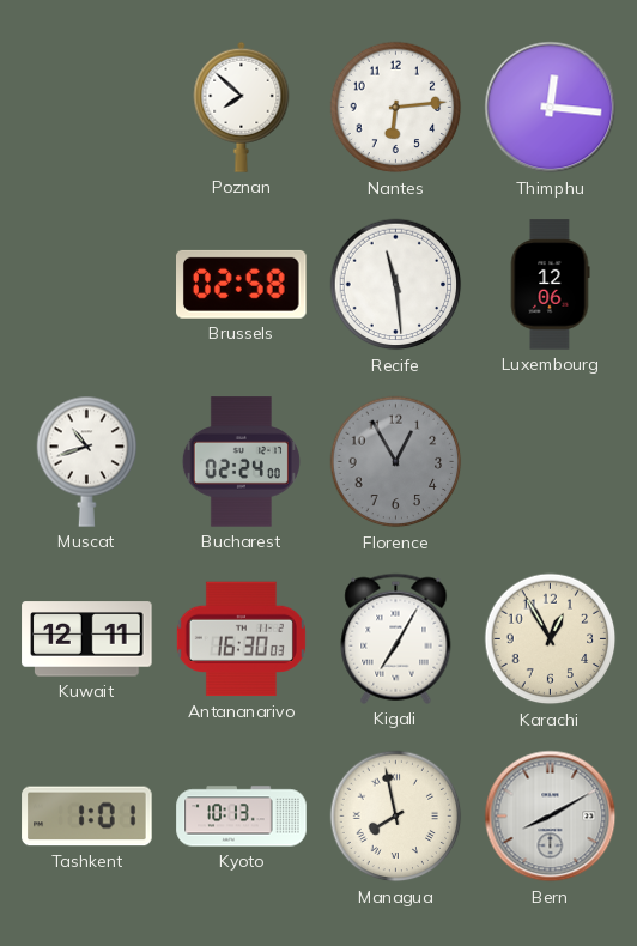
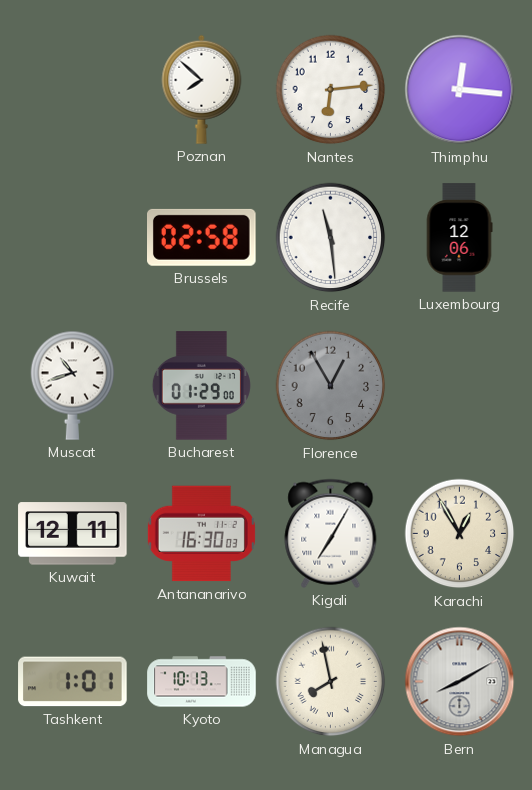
Bucharest: 02:24 -> 01:29
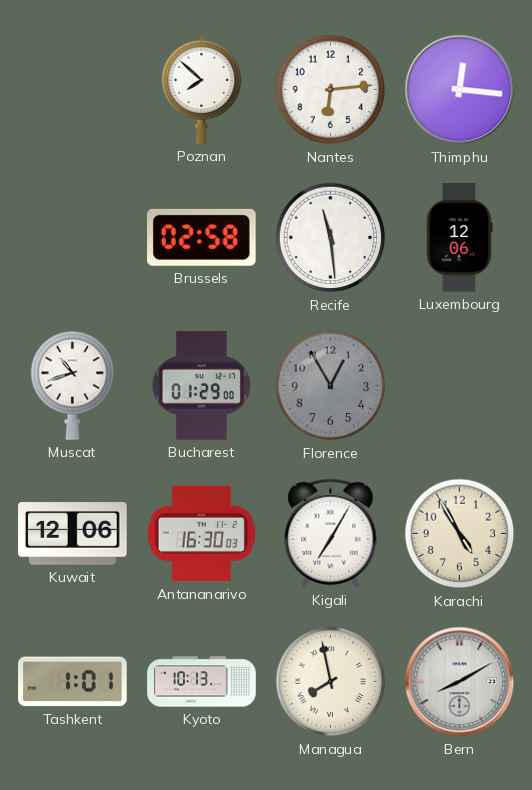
Kuwait: 12:11 -> 12:06
Karachi: 12:55 -> 4:55
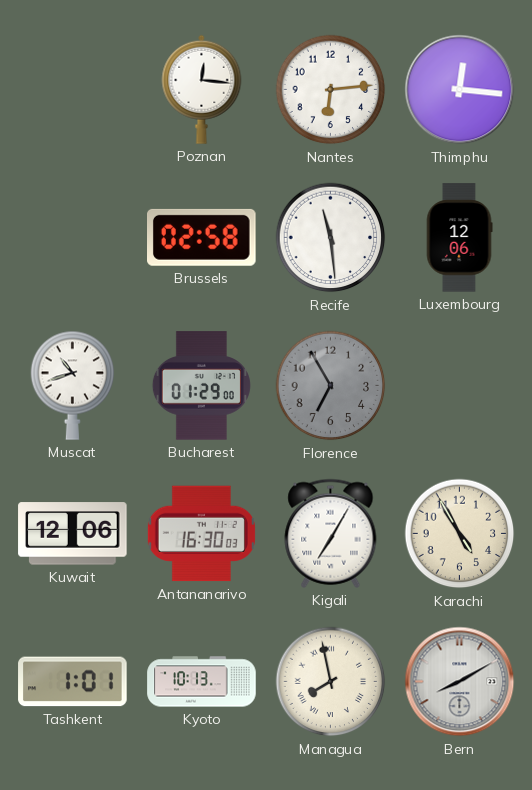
Poznan: 7:52 -> 12:16
Florence: 12:55 -> 6:55
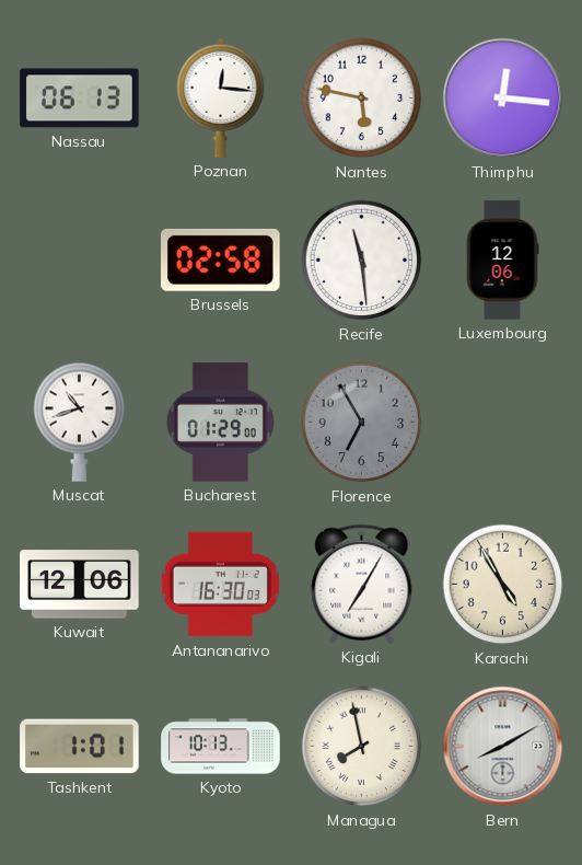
Nassau: none -> 06:13
Nantes: 6:14 -> 5:47
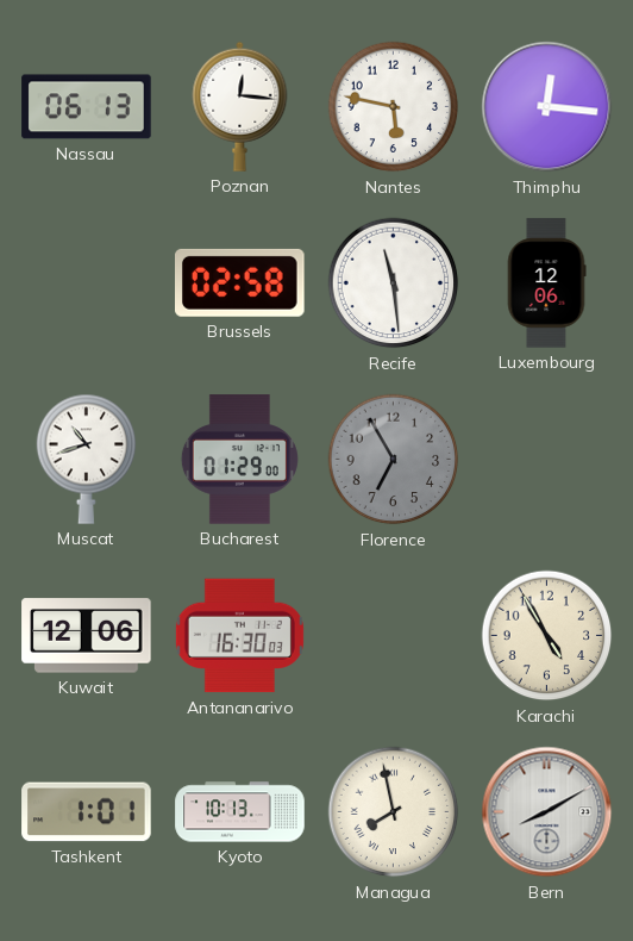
Kigali: 7:05 -> none
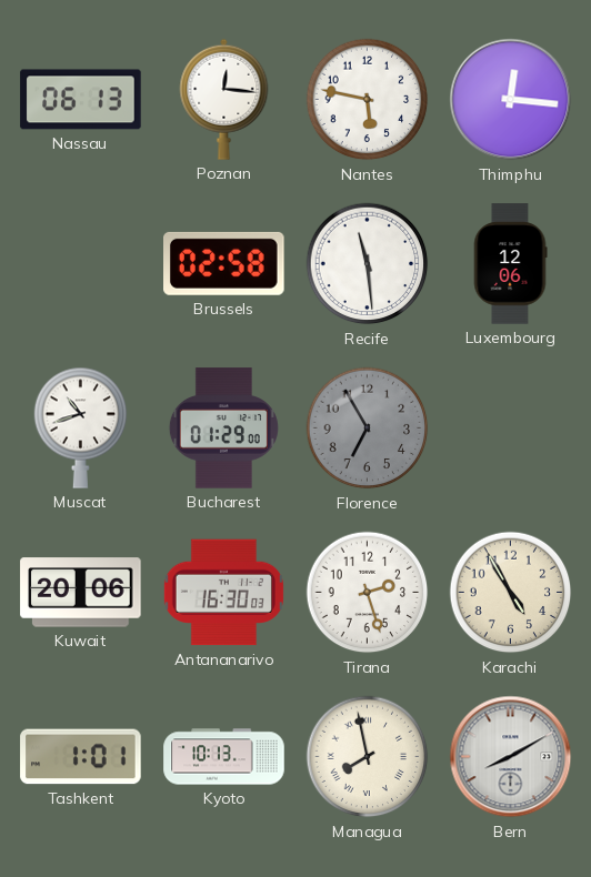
Kuwait: 12:06 -> 20:06
Tirana: none -> 2:27
